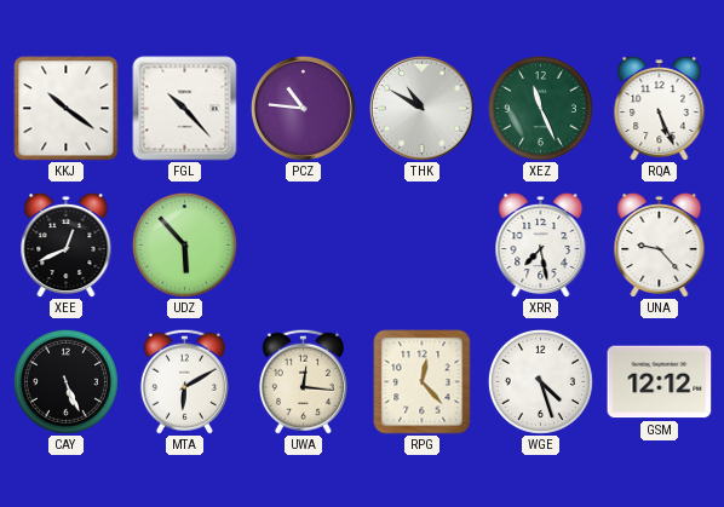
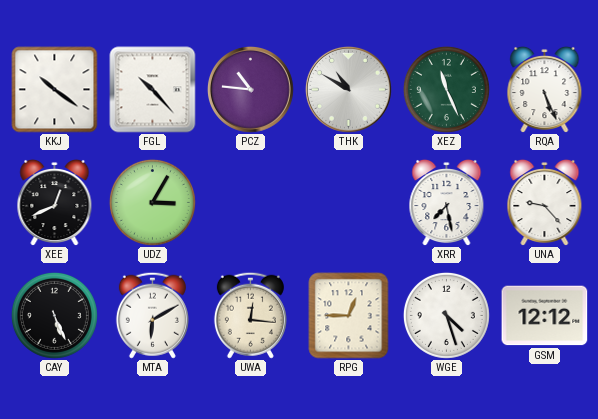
UDZ: 5:53 -> 3:05
RPG: 12:23 -> 12:45
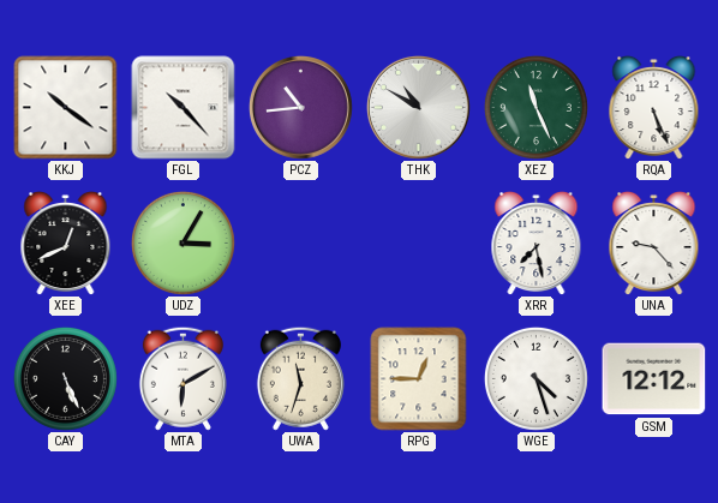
PCZ: 10:46 -> 10:44
UWA: 12:16 -> 11:33
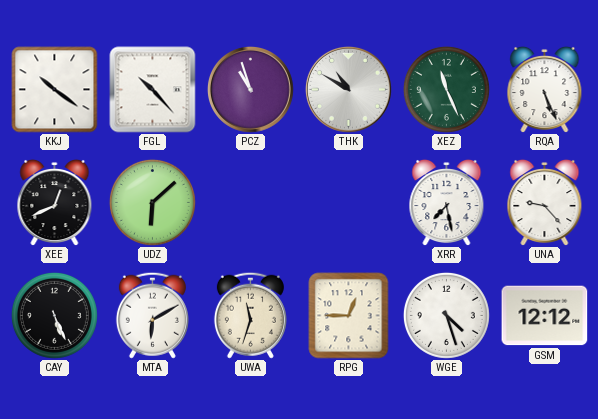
PCZ: 10:44 -> 10:57
UDZ: 3:05 -> 6:08
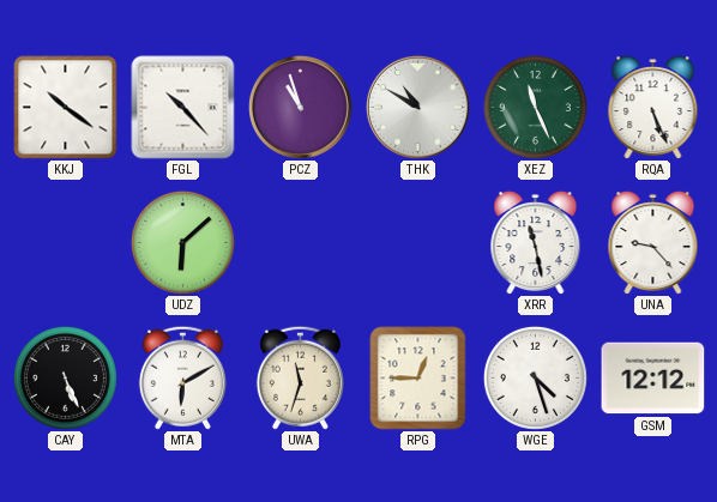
XEE: 12:41 -> none
XRR: 7:28 -> 11:28
